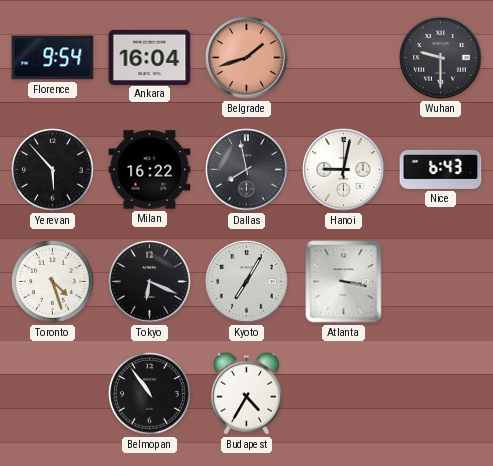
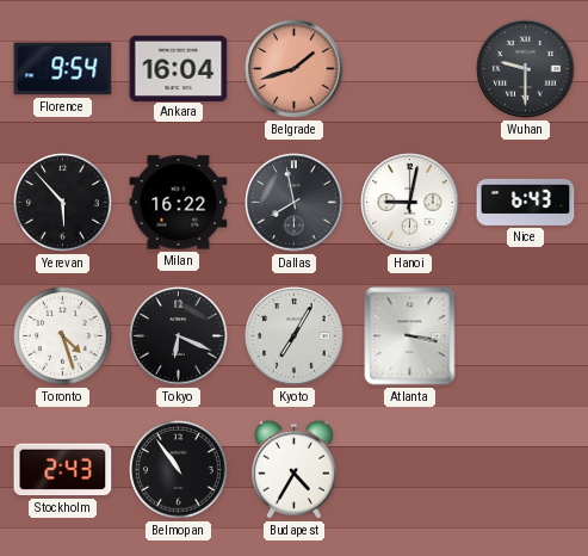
Stockholm: none -> 2:43
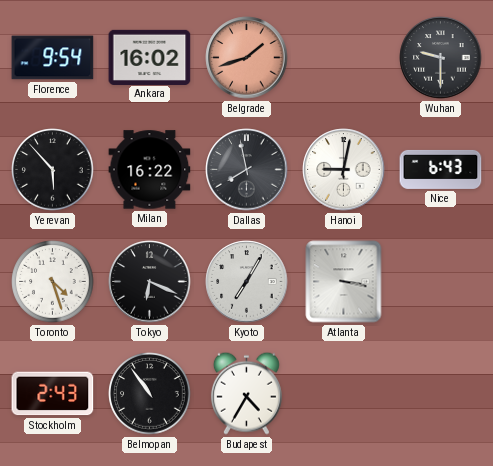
Ankara: 16:04 -> 16:02
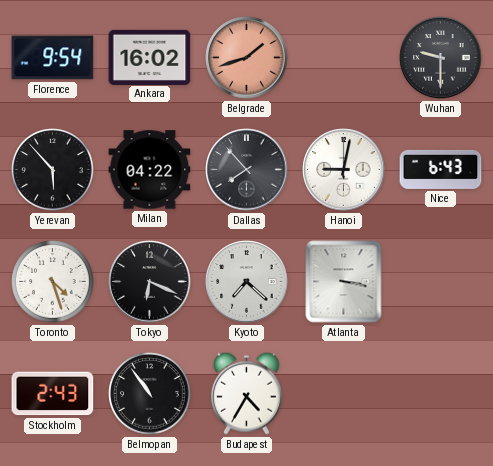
Milan: 16:22 -> 04:22
Dallas: 7:58 -> 7:53
Kyoto: 7:05 -> 7:22
